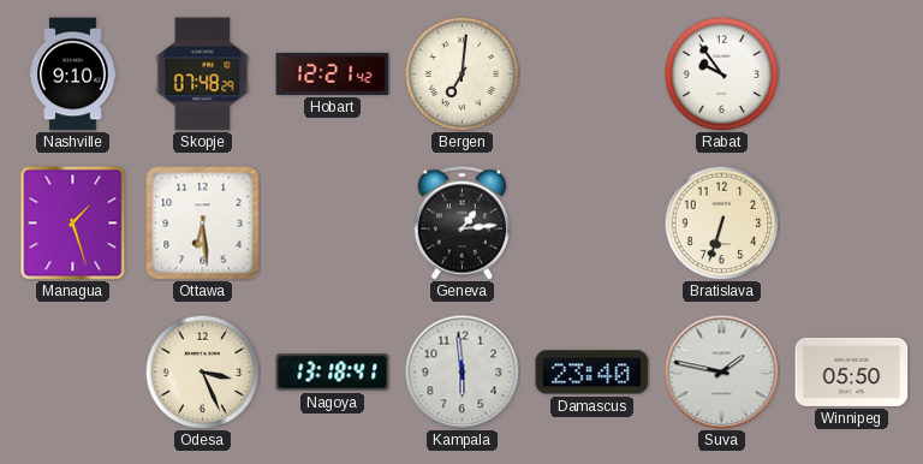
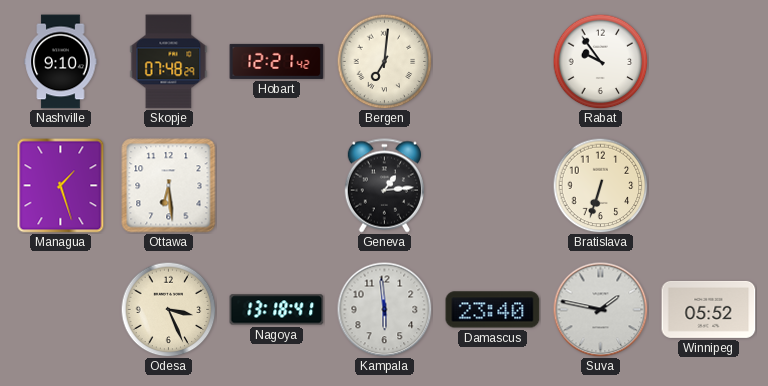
Winnipeg: 05:50 -> 05:52
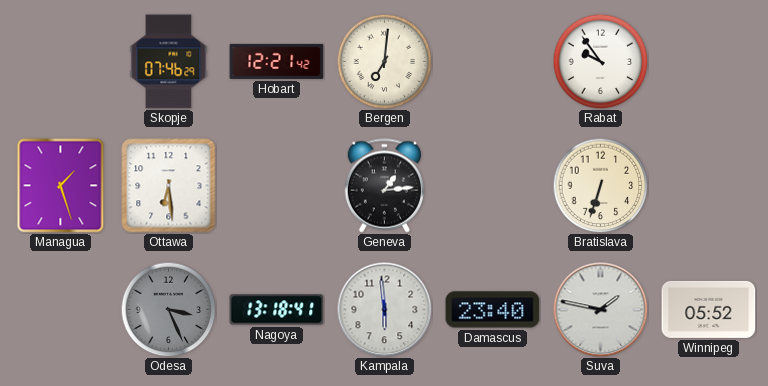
Nashville: 9:10 -> none
Skopje: 07:48 -> 07:46
Odesa dial: cream -> grey
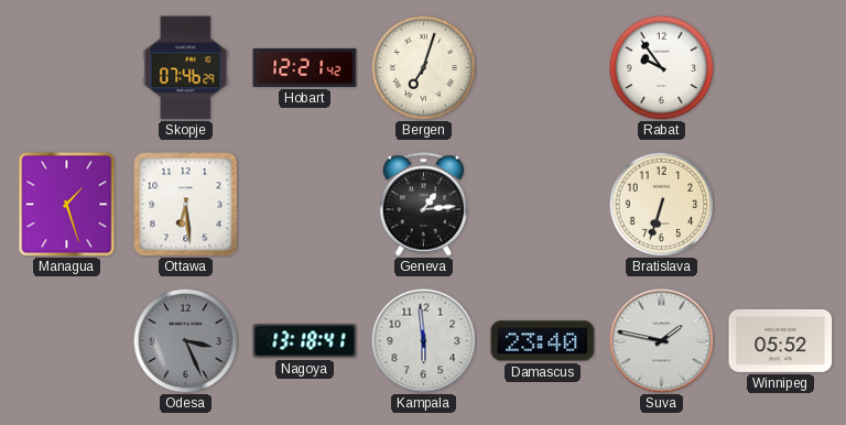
Bergen: 7:01 -> 7:03
